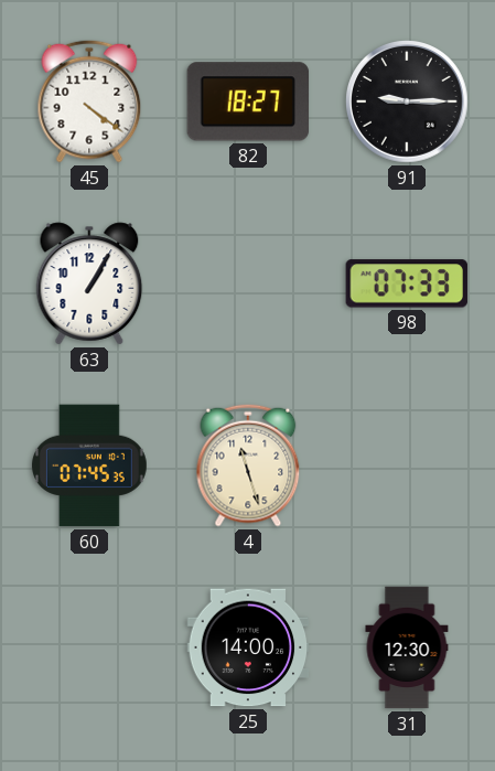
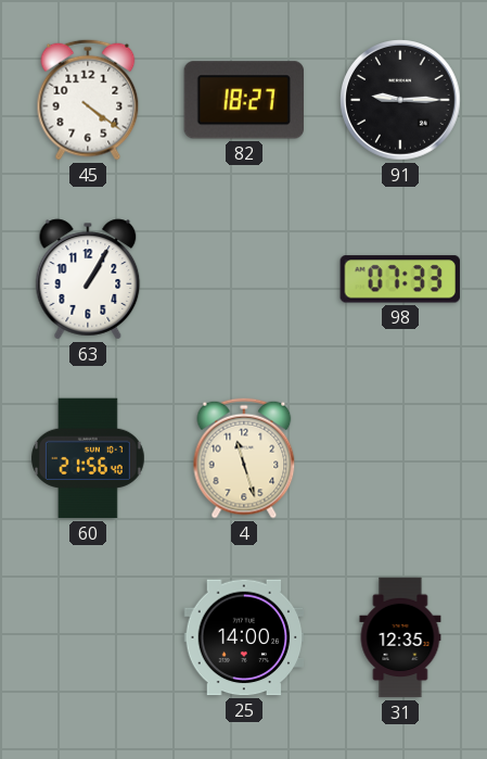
60: 07:45 -> 21:56
31: 12:30 -> 12:35
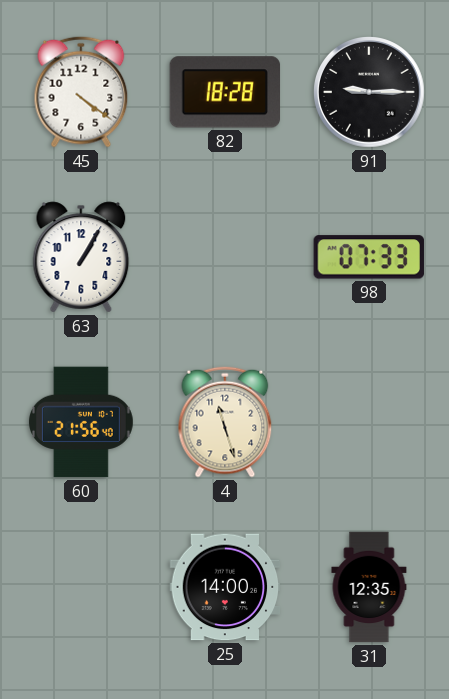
82: 18:27 -> 18:28
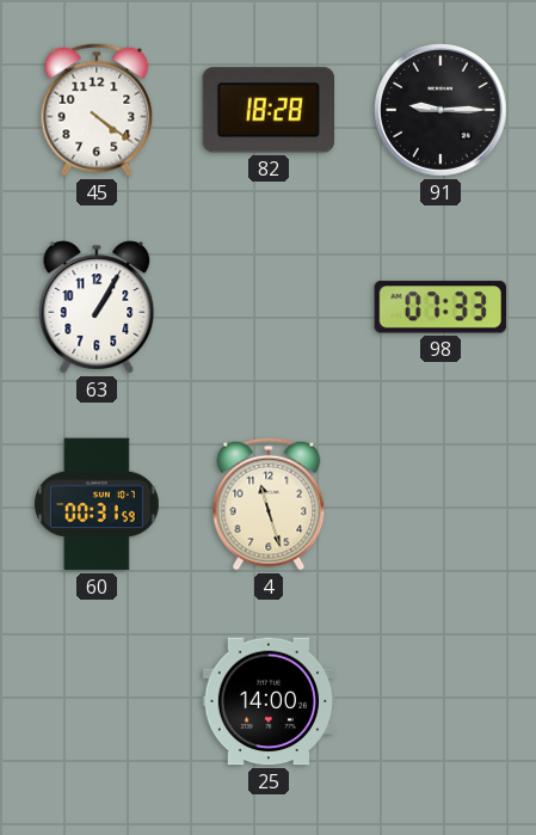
60: 21:56 -> 00:31
31: 12:35 -> none
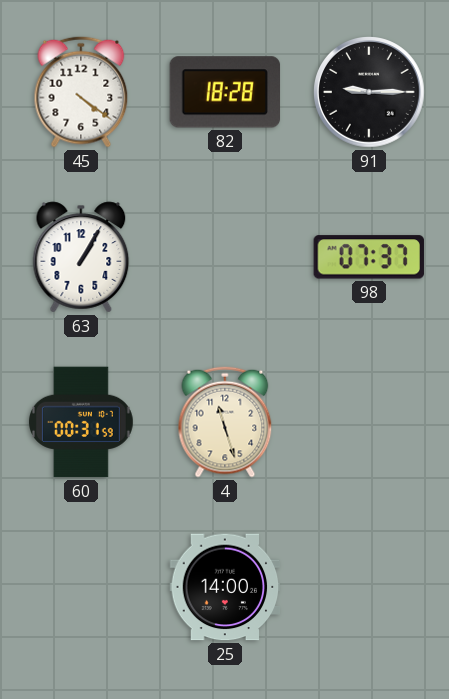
98: 07:33 -> 07:37
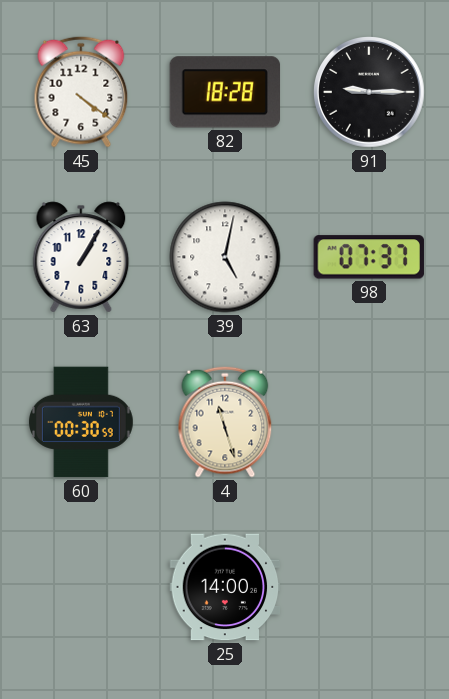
39: none -> 5:02
60: 00:31 -> 00:30
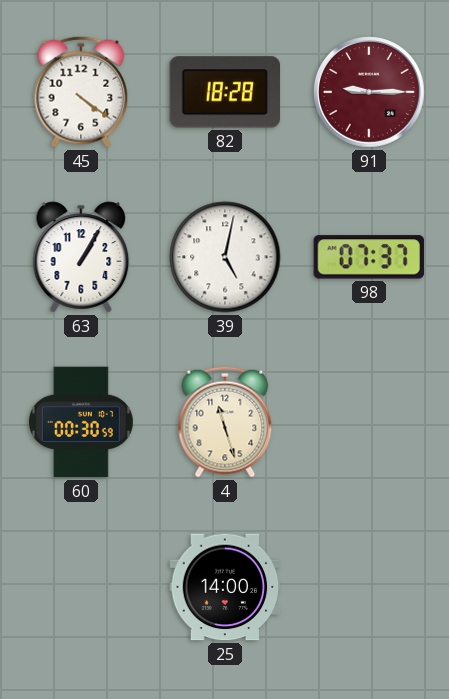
91 dial: black -> burgundy
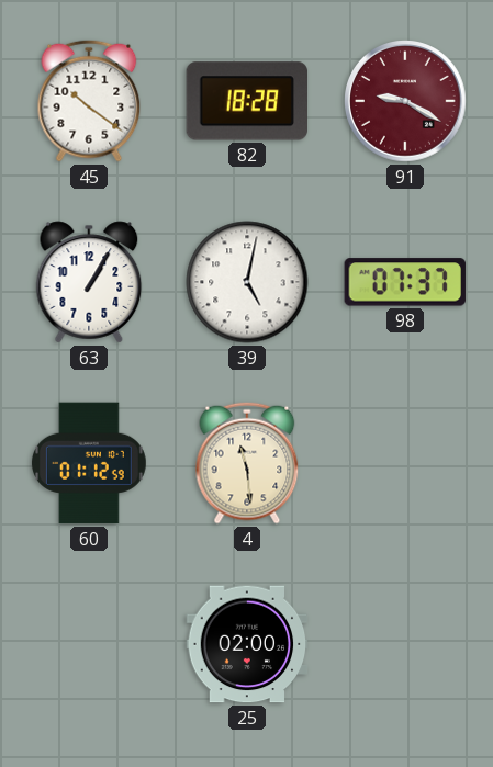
45: 4:21 -> 10:21
91: 9:15 -> 9:20
60: 00:30 -> 01:12
4: 11:27 -> 11:29
25: 14:00 -> 02:00
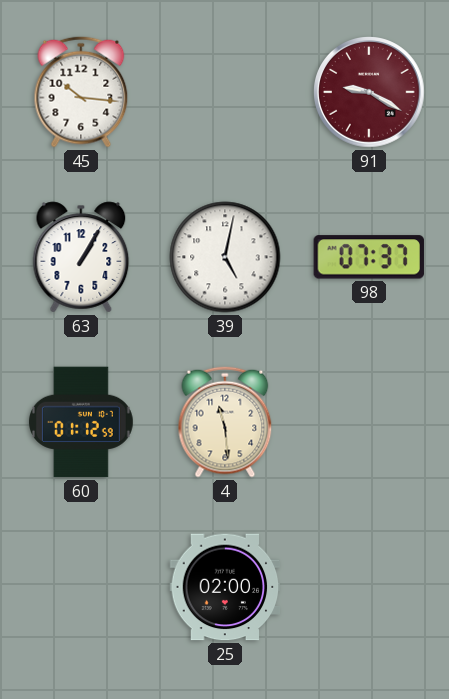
45: 10:21 -> 10:16
82: 18:28 -> none
